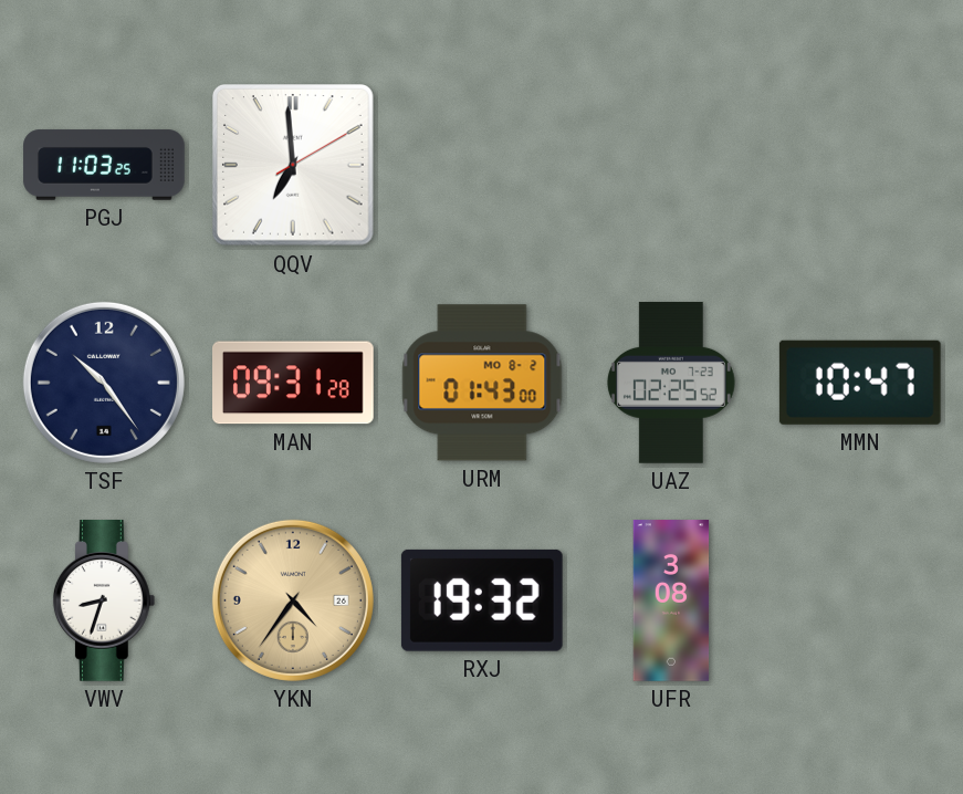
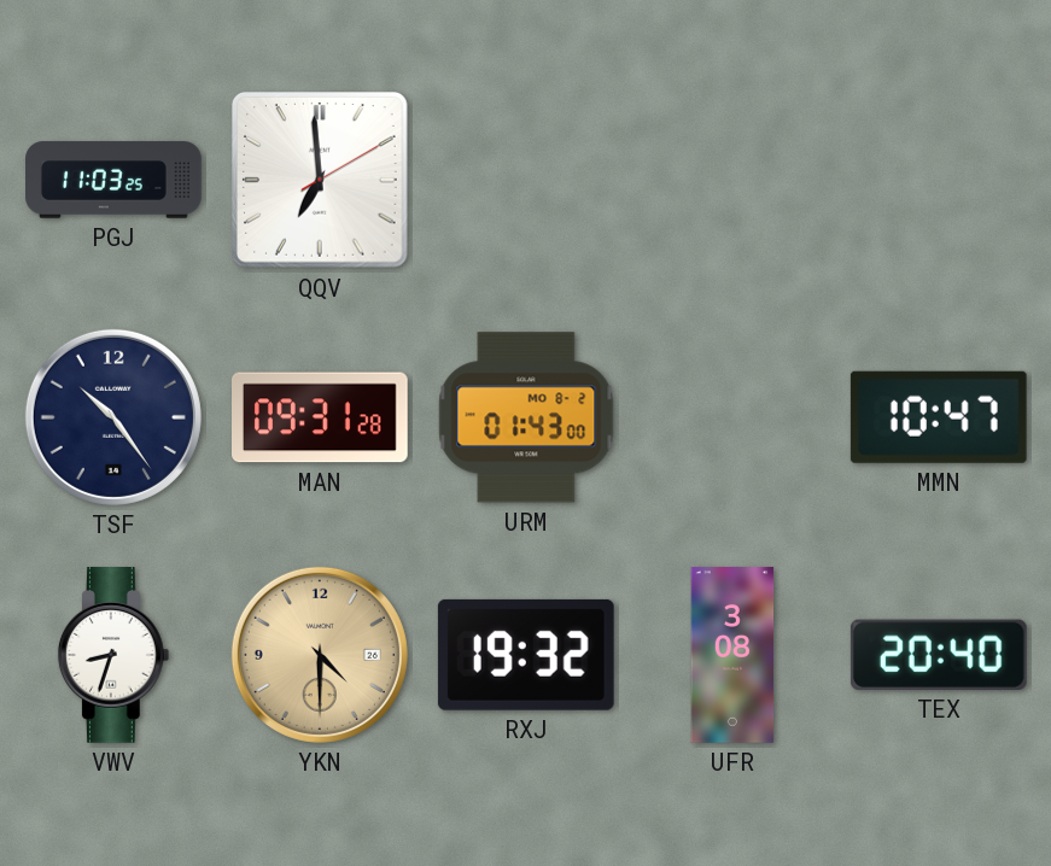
UAZ: 02:25 -> none
YKN: 4:36 -> 4:30
TEX: none -> 20:40
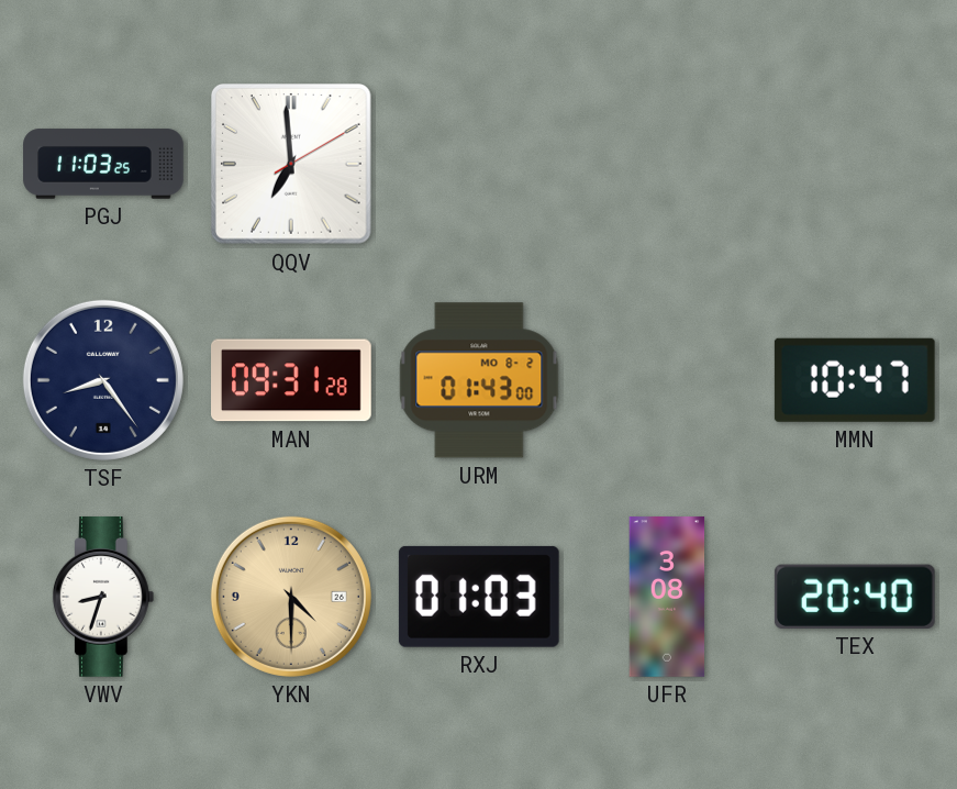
TSF: 10:24 -> 8:24
RXJ: 19:32 -> 01:03
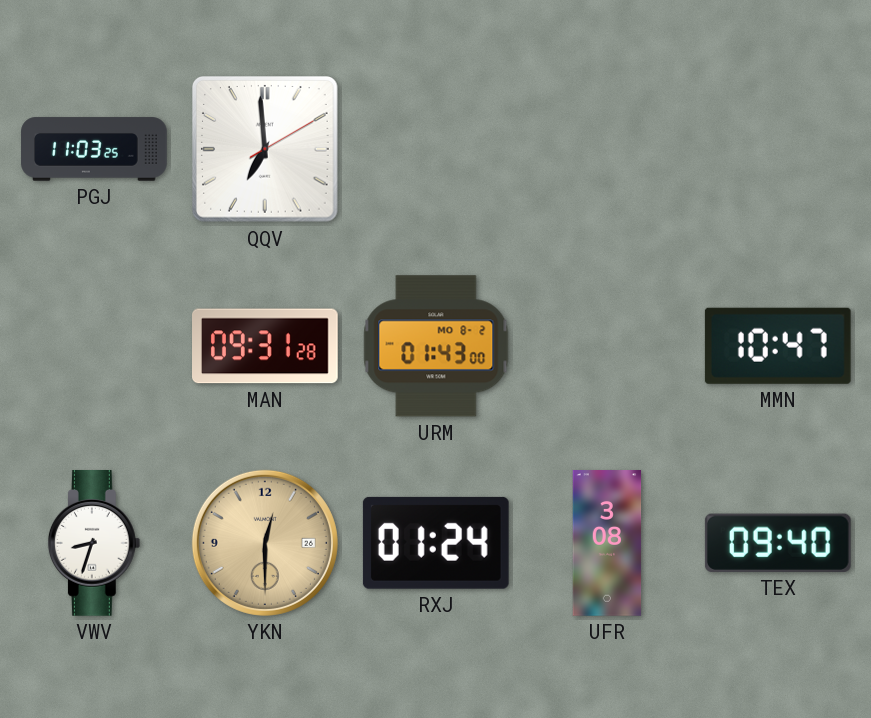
TSF: 8:24 -> none
YKN: 4:30 -> 12:30
RXJ: 01:03 -> 01:24
TEX: 20:40 -> 09:40
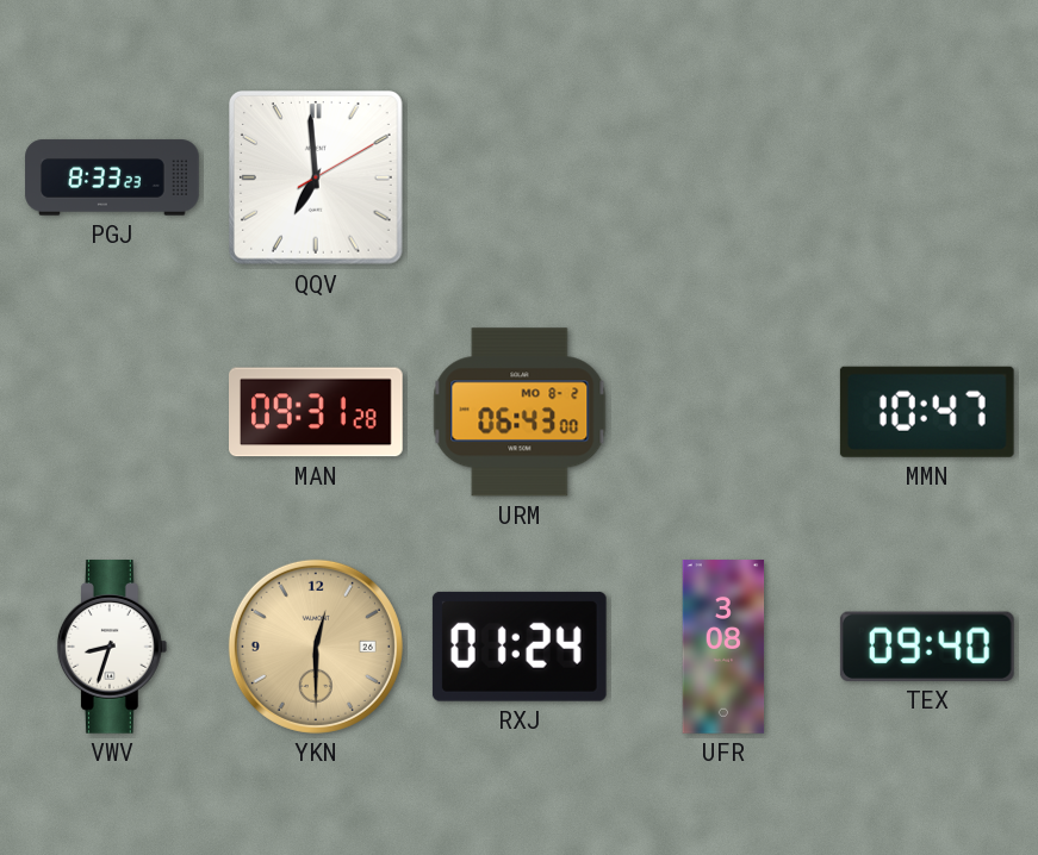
PGJ: 11:03 -> 8:33
URM: 01:43 -> 06:43
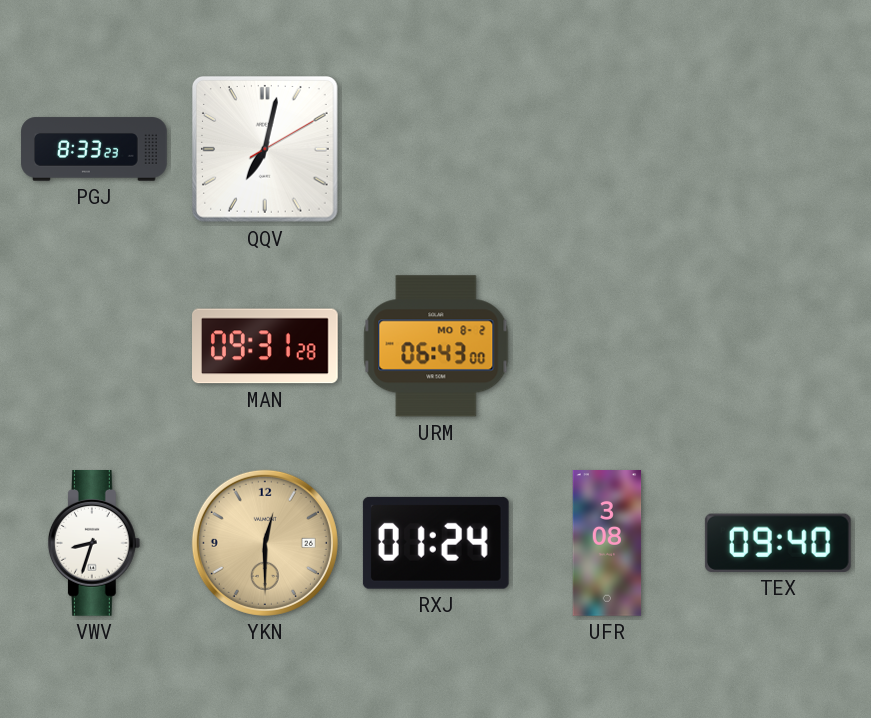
QQV: 6:59 -> 7:02
MMN: 10:47 -> none
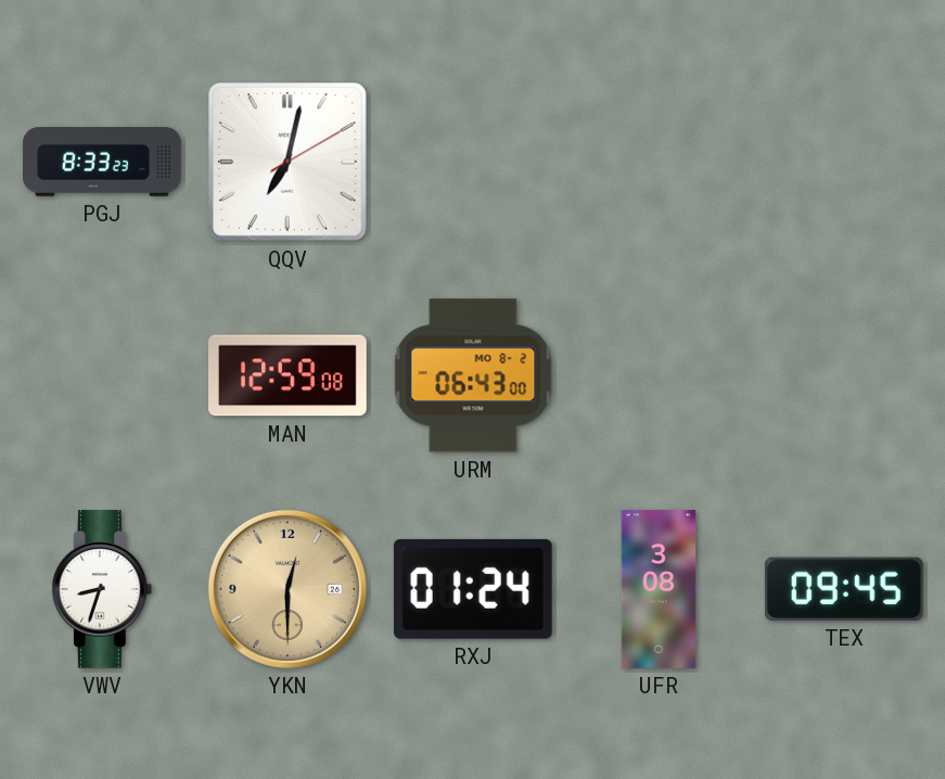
MAN: 09:31 -> 12:59
TEX: 09:40 -> 09:45
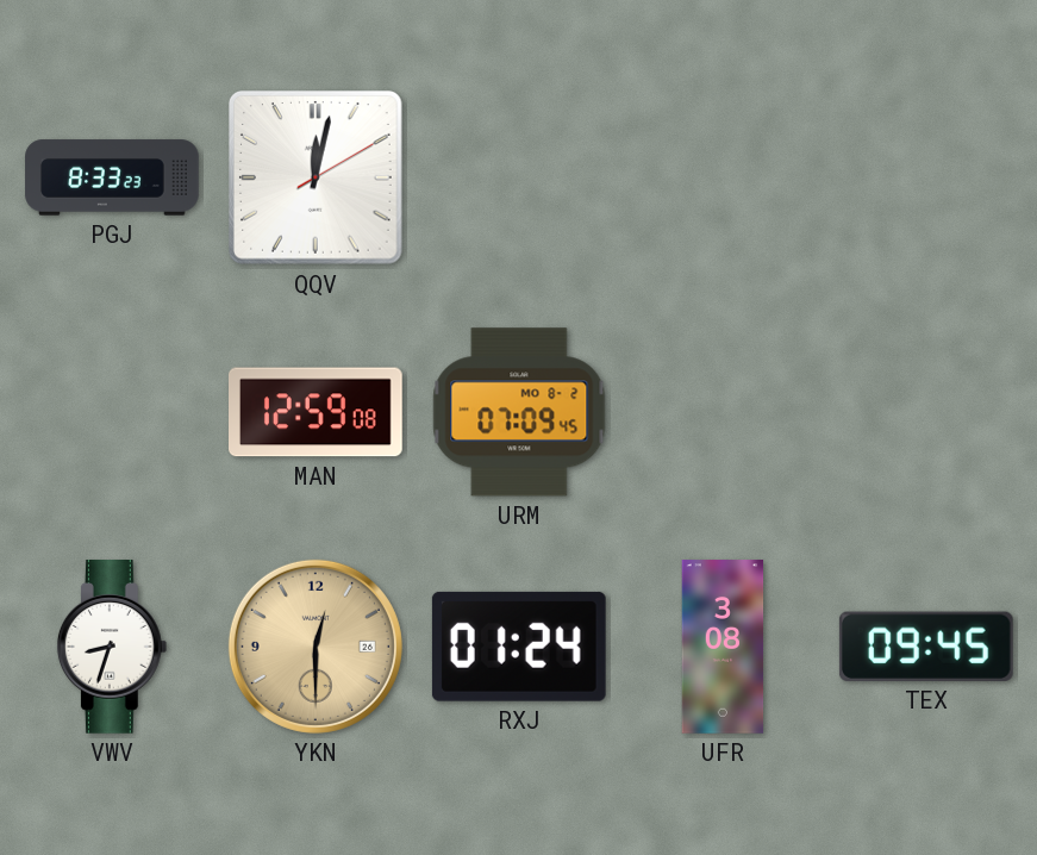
QQV: 7:02 -> 12:02
URM: 06:43 -> 07:09
